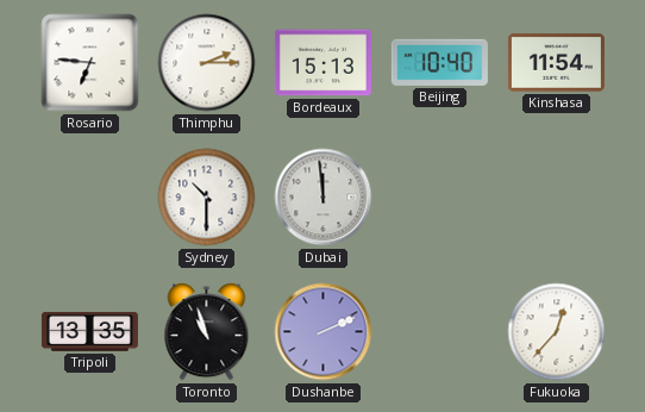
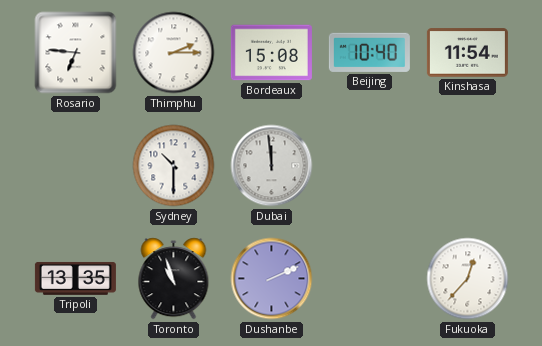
Bordeaux: 15:13 -> 15:08
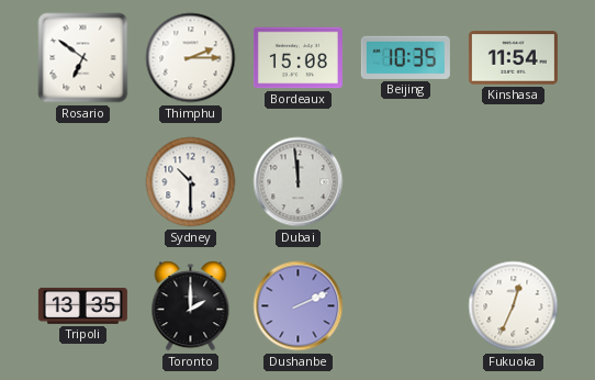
Rosario: 6:46 -> 6:51
Beijing: 10:40 -> 10:35
Toronto: 10:57 -> 2:00
Fukuoka: 12:37 -> 12:34
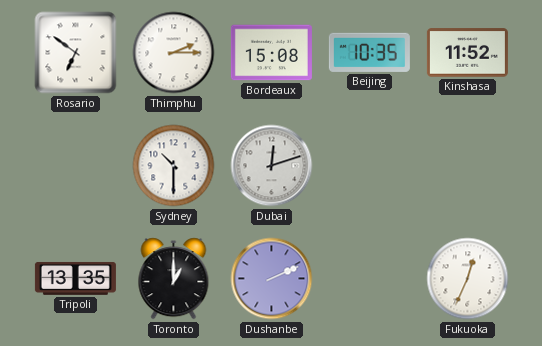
Kinshasa: 11:54 -> 11:52
Dubai: 11:59 -> 12:12
Toronto: 2:00 -> 1:00
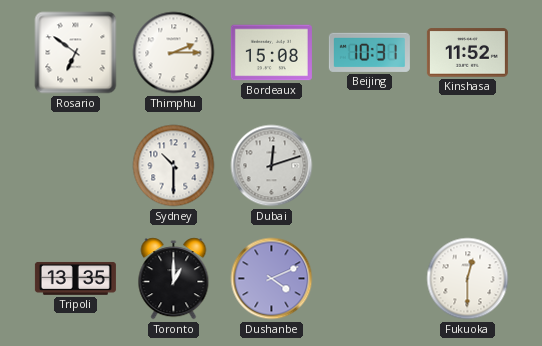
Beijing: 10:35 -> 10:31
Dushanbe: 2:11 -> 4:11
Fukuoka: 12:34 -> 12:30
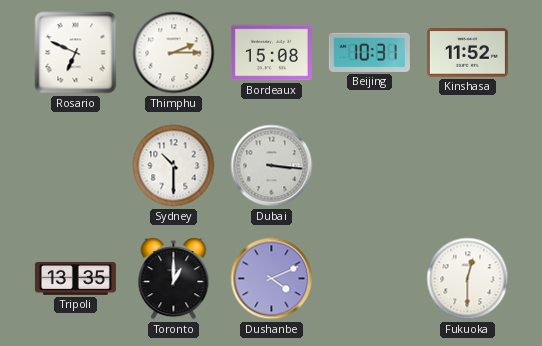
Rosario: 6:51 -> 6:49
Dubai: 12:12 -> 3:16
